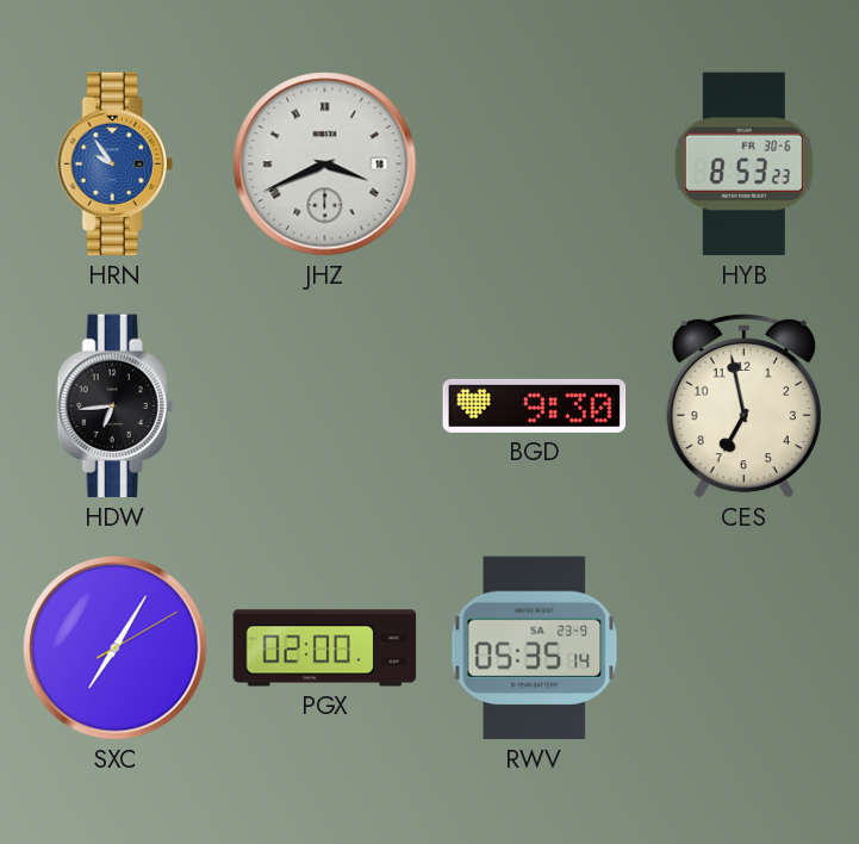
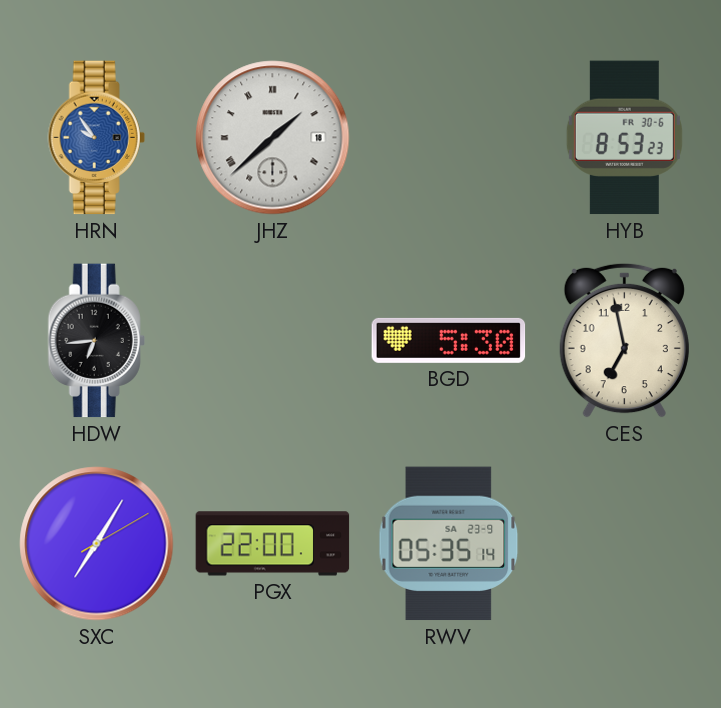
JHZ: 3:41 -> 1:38
BGD: 9:30 -> 5:30
PGX: 02:00 -> 22:00
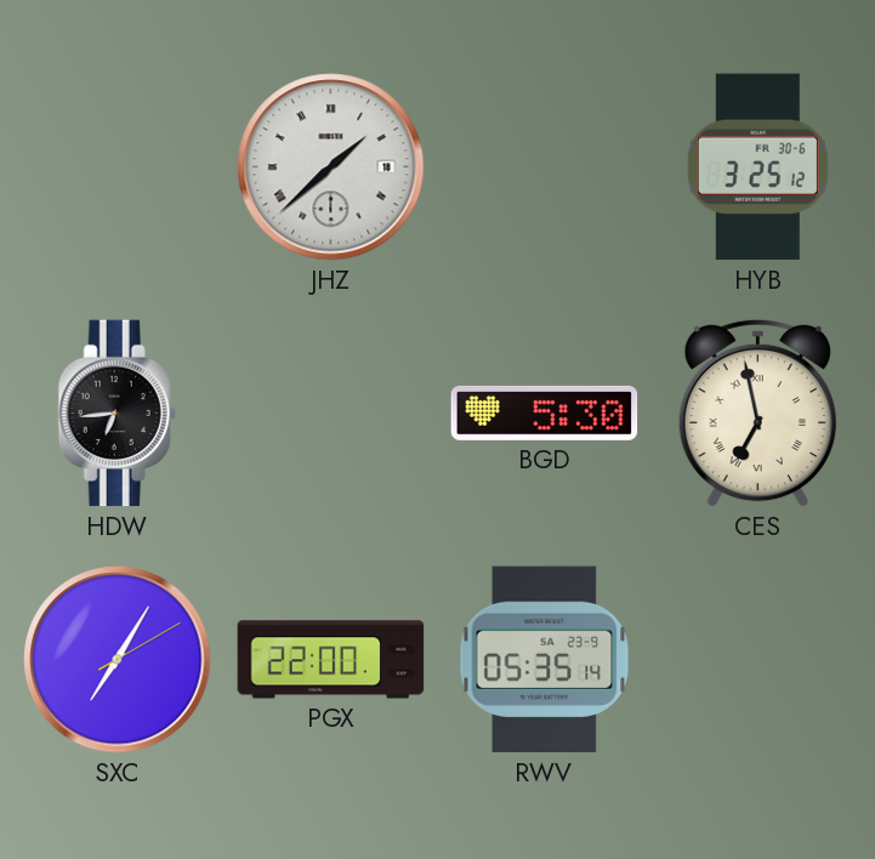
HRN: 9:54 -> none
HYB: 8:53 -> 3:25
CES numerals: Arabic -> Roman
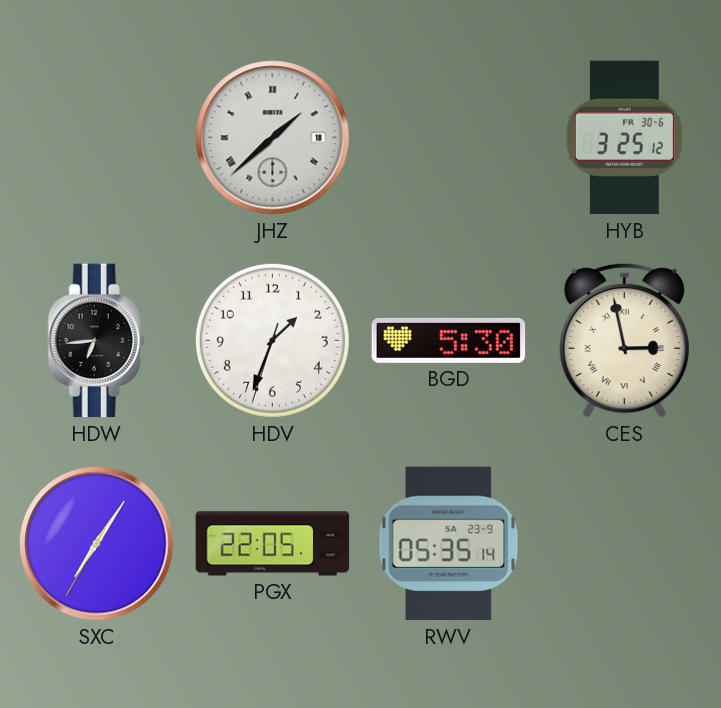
HDV: none -> 1:33
CES: 6:58 -> 2:58
SXC: 7:05:10 -> 7:05:35
PGX: 22:00 -> 22:05
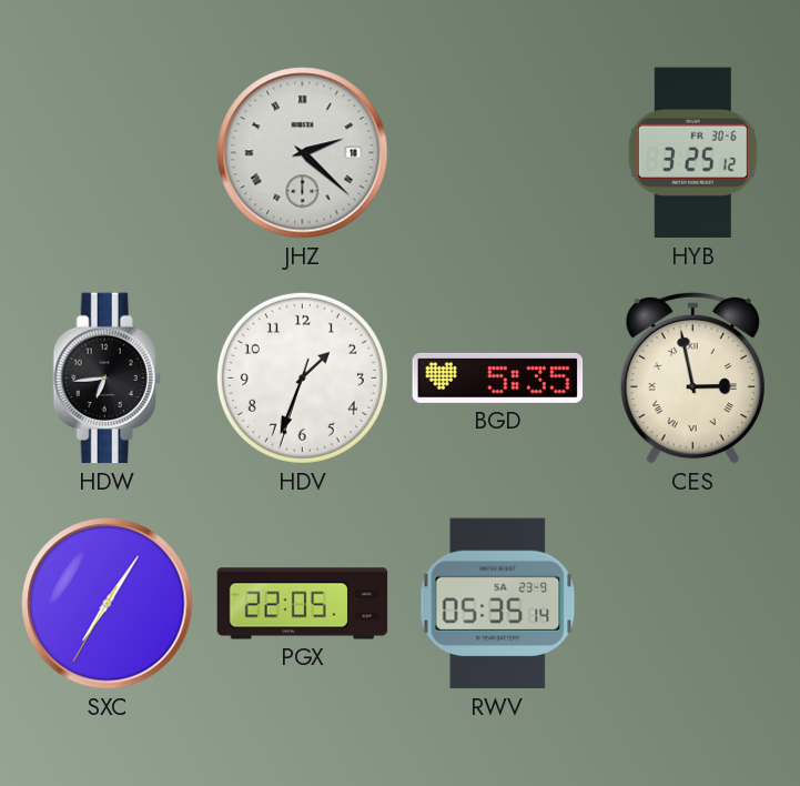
JHZ: 1:38 -> 2:22
BGD: 5:30 -> 5:35
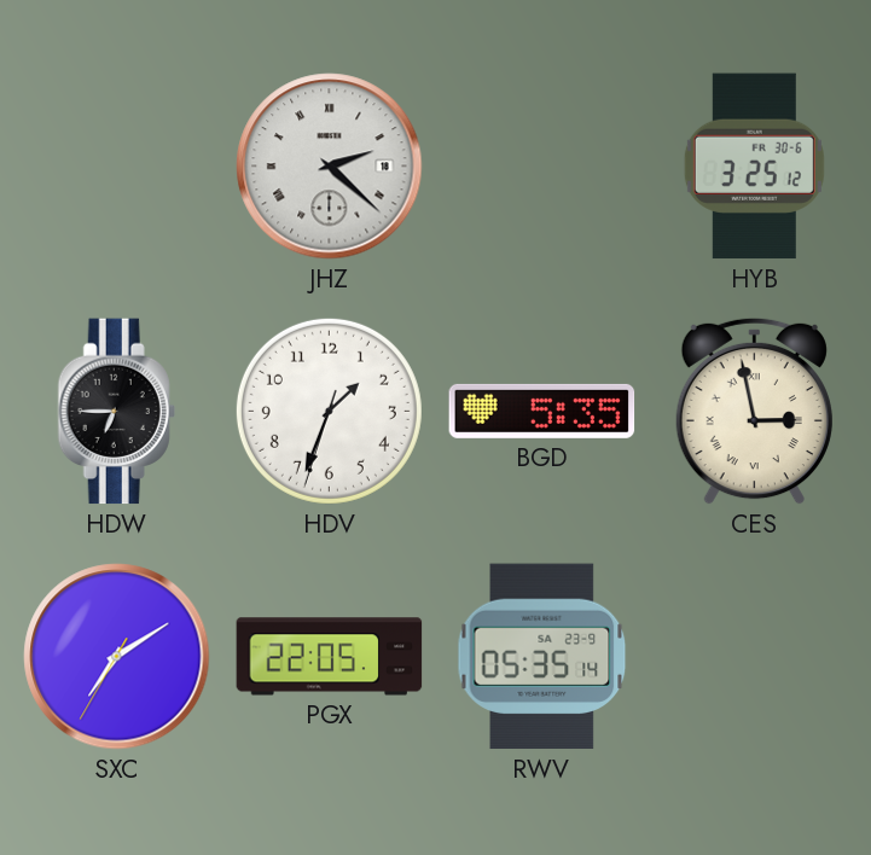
HDW: 6:44 -> 6:45
SXC: 7:05 -> 7:09
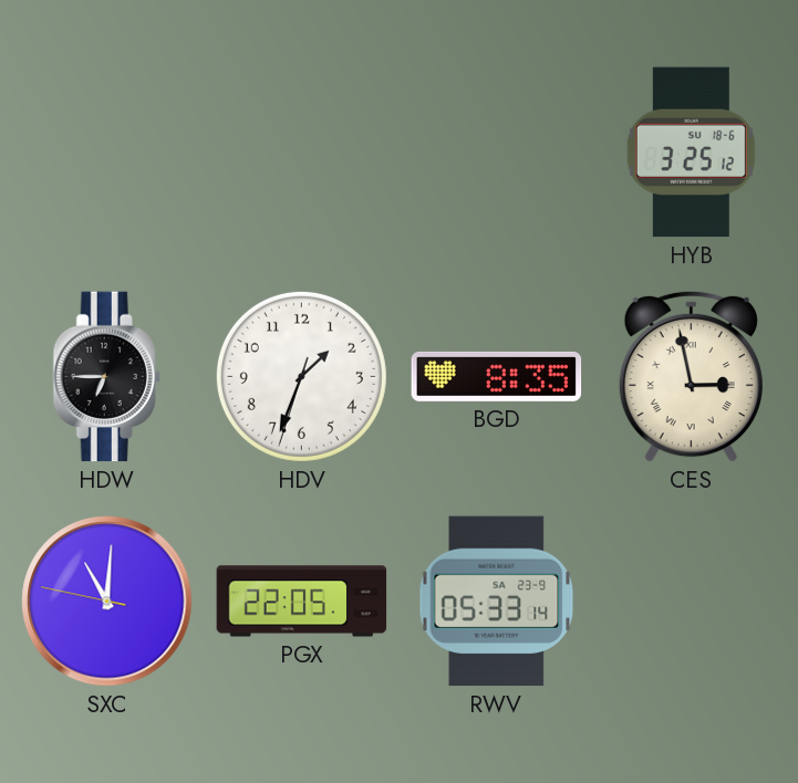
JHZ: 2:22 -> none
HYB date: FR 30-6 -> SU 18-6
BGD: 5:35 -> 8:35
SXC: 7:09 -> 11:00
RWV: 05:35 -> 05:33
